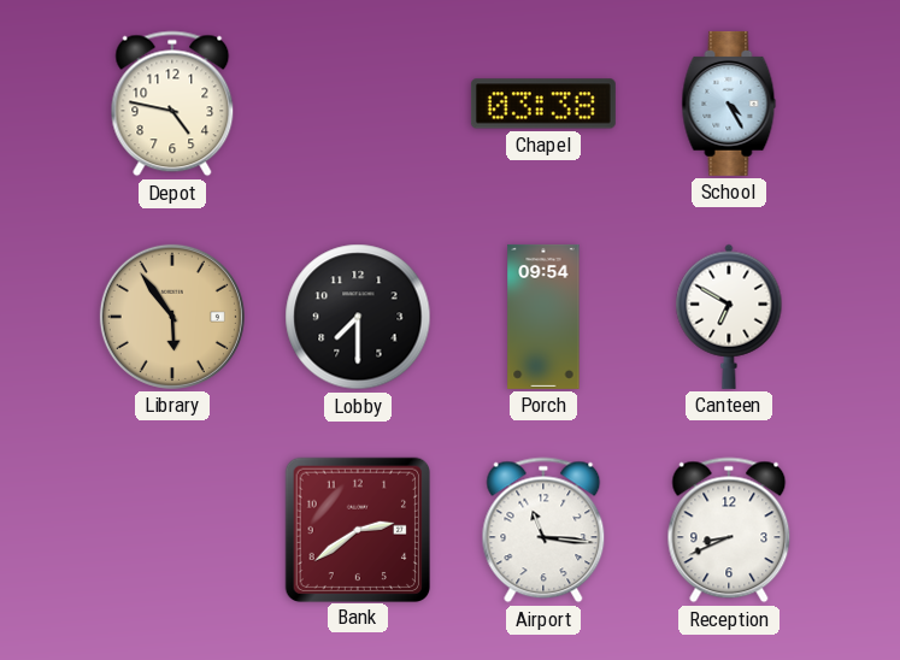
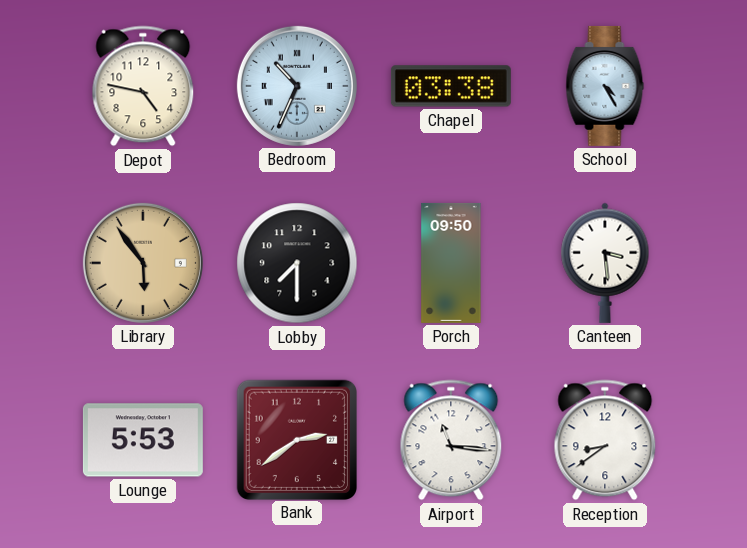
Bedroom: none -> 10:34
Porch: 09:54 -> 09:50
Canteen: 6:50 -> 3:29
Lounge: none -> 5:53
Reception: 8:41 -> 8:39
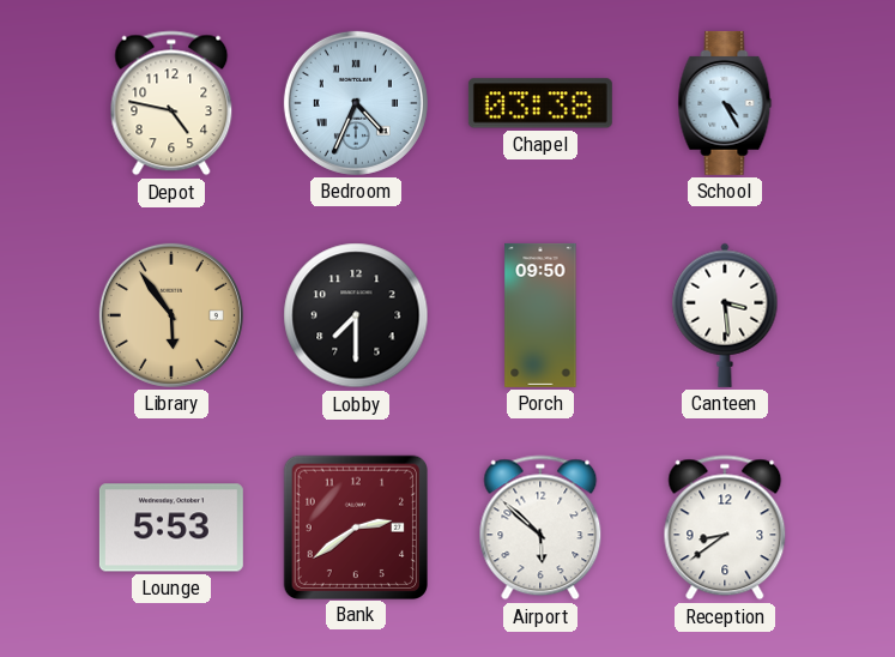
Bedroom: 10:34 -> 4:34
Airport: 11:16 -> 5:52
